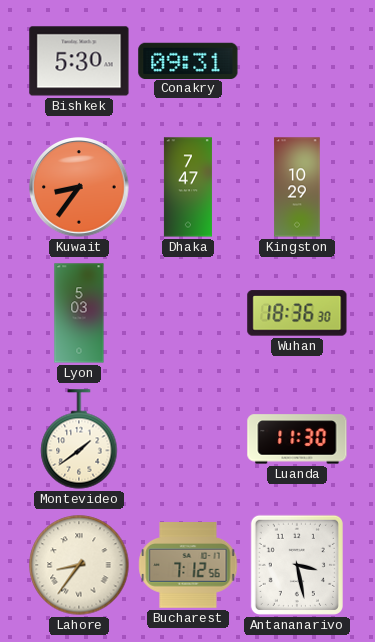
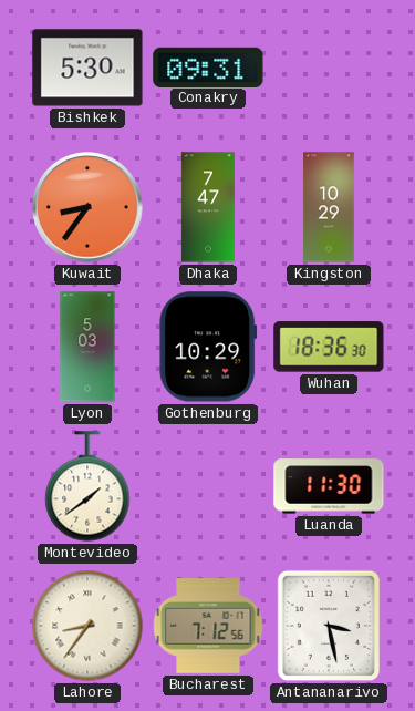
Gothenburg: none -> 10:29
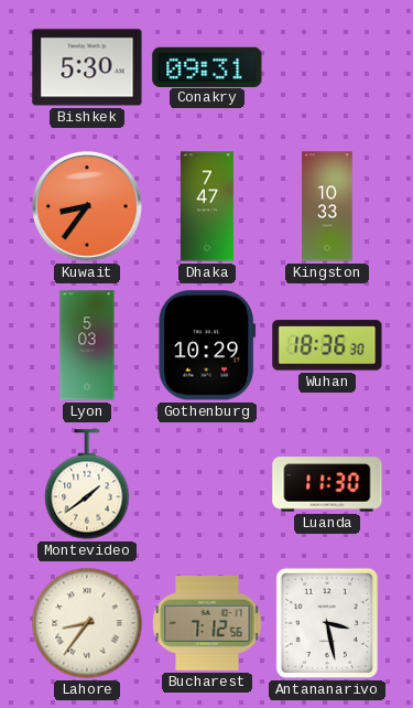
Kingston: 10:29 -> 10:33
